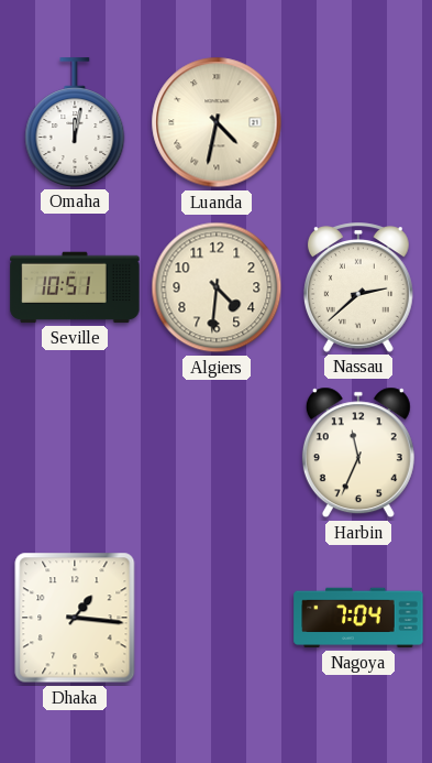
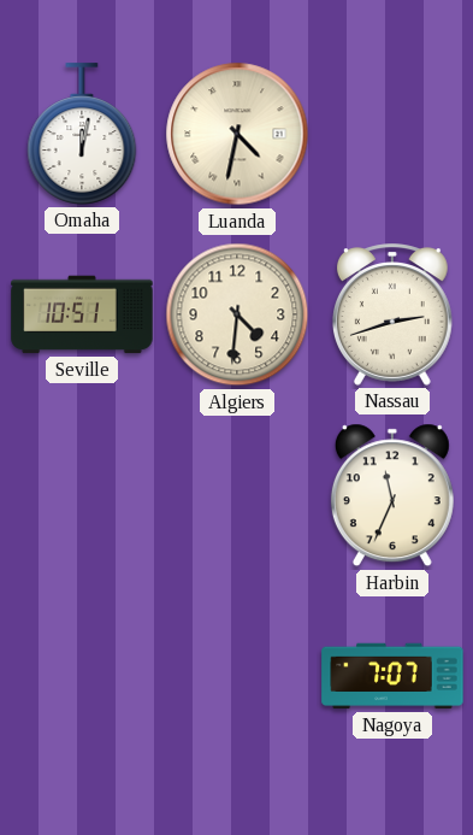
Nassau: 2:38 -> 2:42
Dhaka: 1:16 -> none
Nagoya: 7:04 -> 7:07
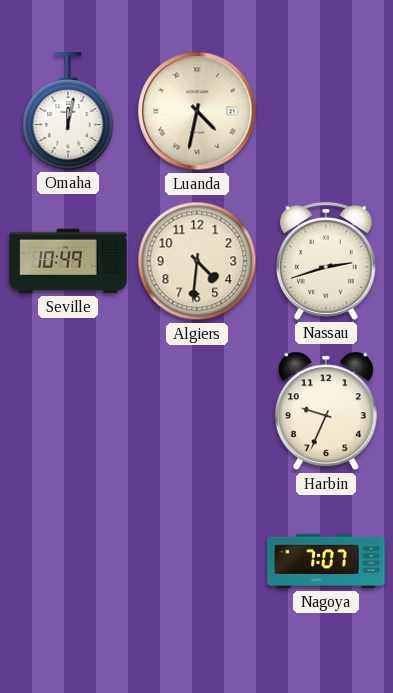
Seville: 10:51 -> 10:49
Harbin: 11:34 -> 9:34
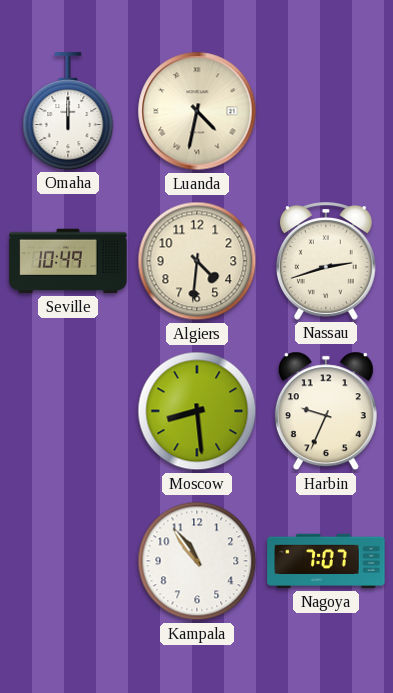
Omaha: 12:02 -> 12:00
Moscow: none -> 8:29
Kampala: none -> 10:54
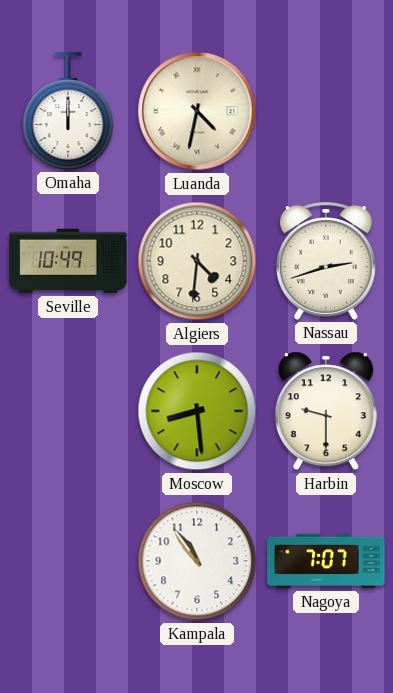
Harbin: 9:34 -> 9:30
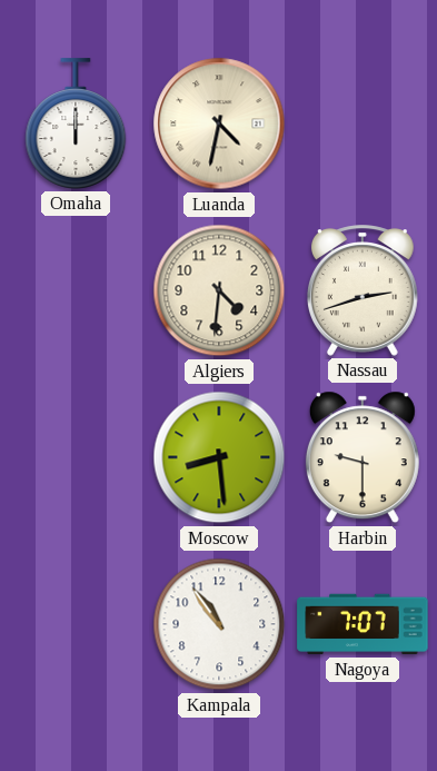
Seville: 10:49 -> none
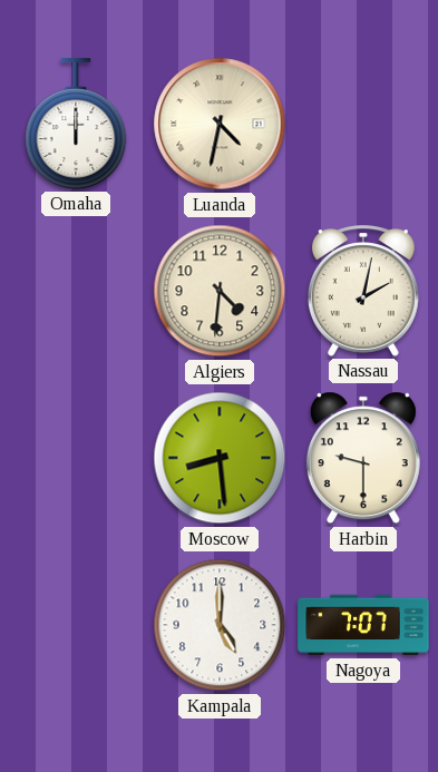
Nassau: 2:42 -> 2:02
Kampala: 10:54 -> 5:00
